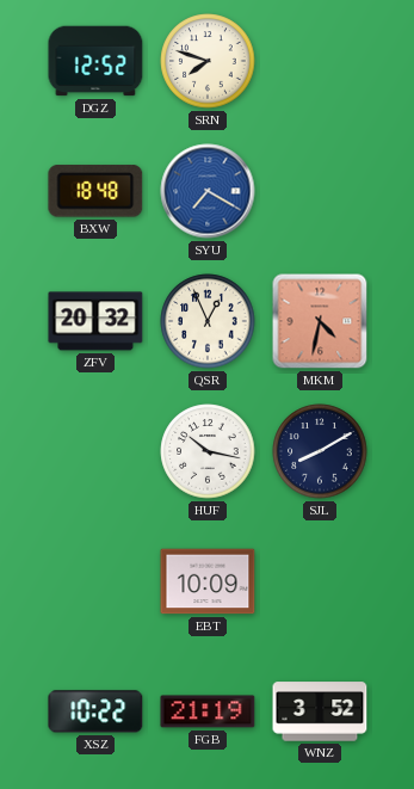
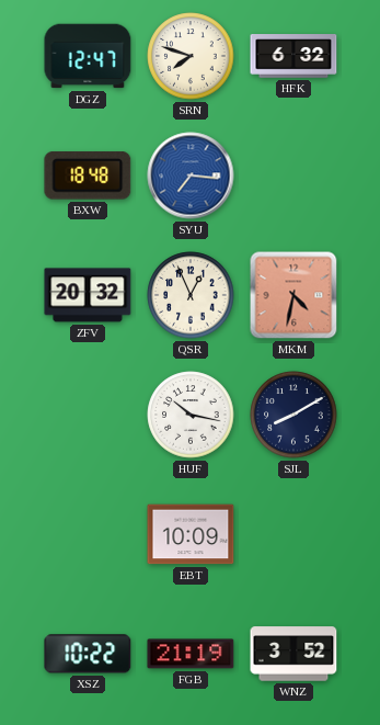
DGZ: 12:52 -> 12:47
HFK: none -> 6:32
SYU: 7:20 -> 7:16
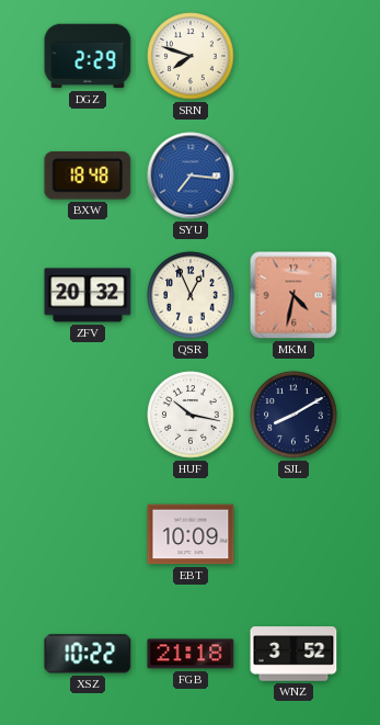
DGZ: 12:47 -> 2:29
HFK: 6:32 -> none
FGB: 21:19 -> 21:18
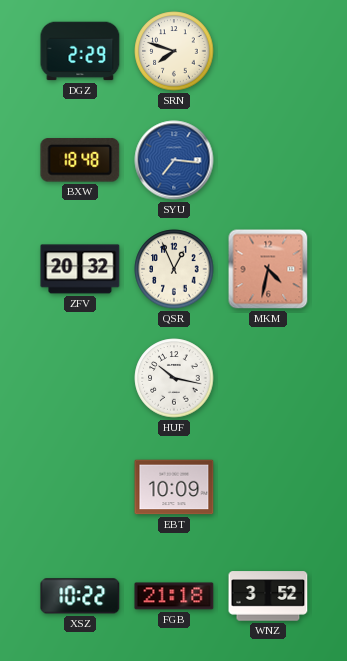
SJL: 8:10 -> none
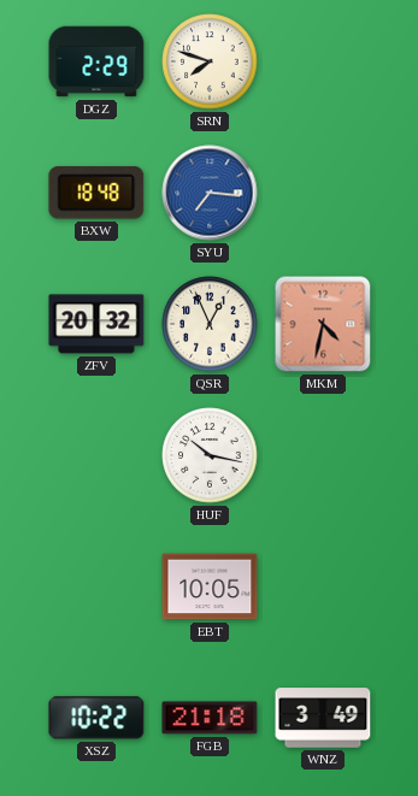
EBT: 10:09 -> 10:05
WNZ: 3:52 -> 3:49
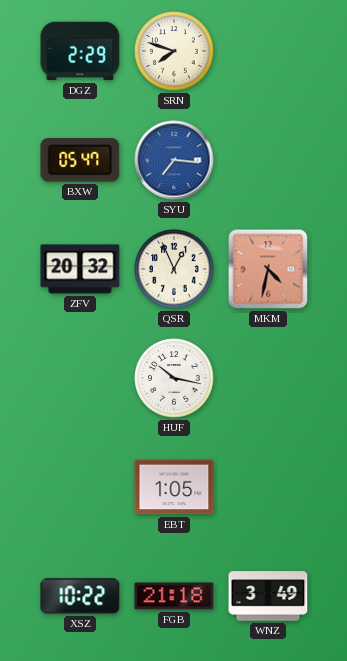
BXW: 18:48 -> 05:47
EBT: 10:05 -> 1:05
